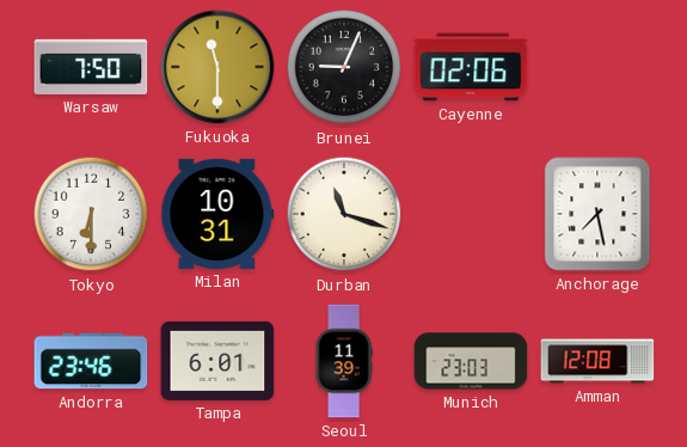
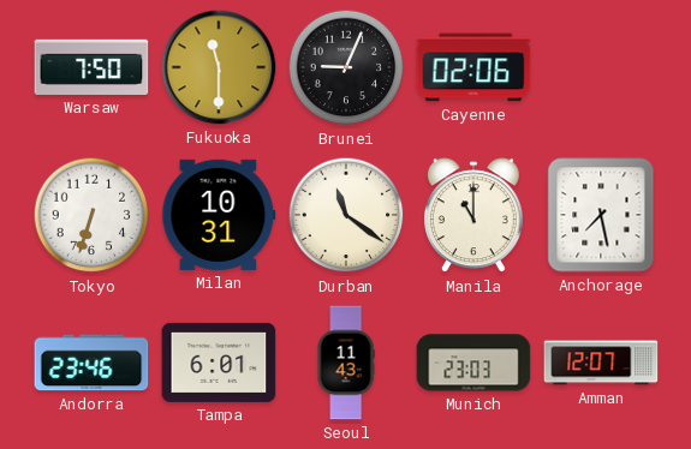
Tokyo: 6:30 -> 6:33
Durban: 11:18 -> 11:21
Manila: none -> 11:00
Seoul: 11:39 -> 11:43
Amman: 12:08 -> 12:07
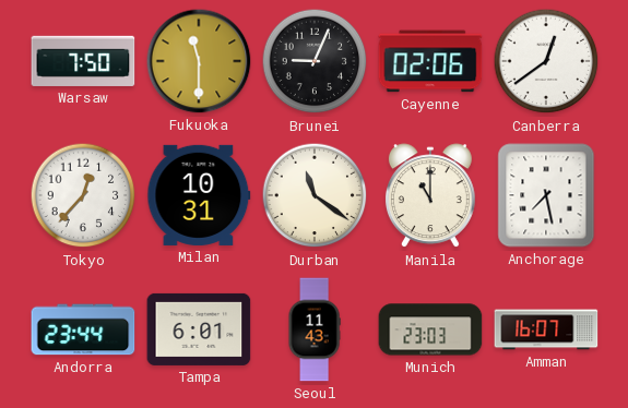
Canberra: none -> 12:39
Tokyo: 6:33 -> 12:37
Andorra: 23:46 -> 23:44
Amman: 12:07 -> 16:07
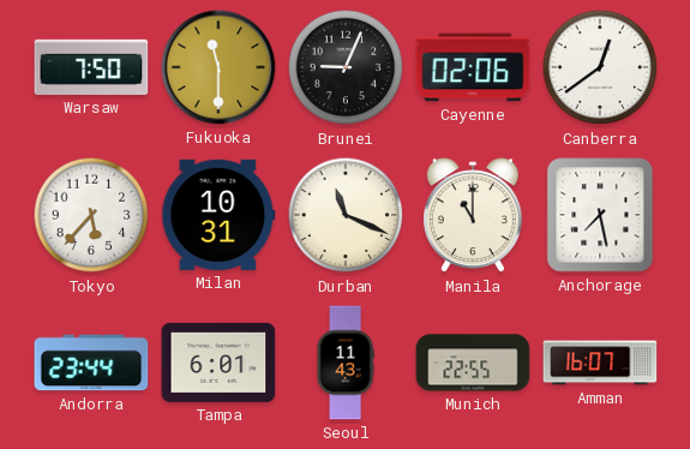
Tokyo: 12:37 -> 5:37
Durban: 11:21 -> 11:19
Munich: 23:03 -> 22:55
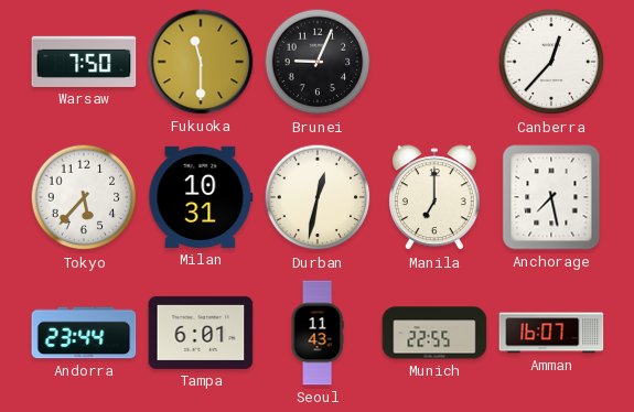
Cayenne: 02:06 -> none
Canberra: 12:39 -> 12:37
Durban: 11:19 -> 12:32
Manila: 11:00 -> 7:00
